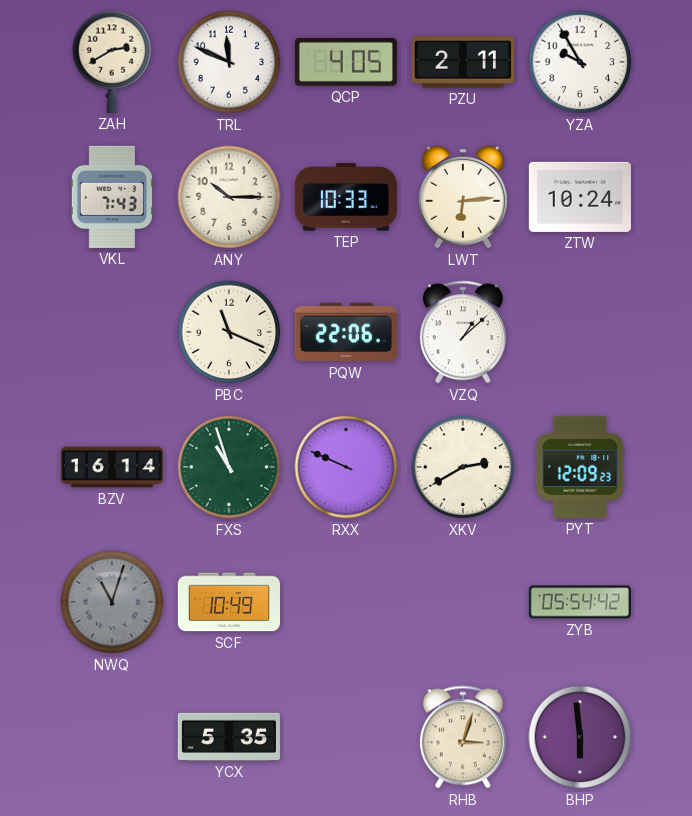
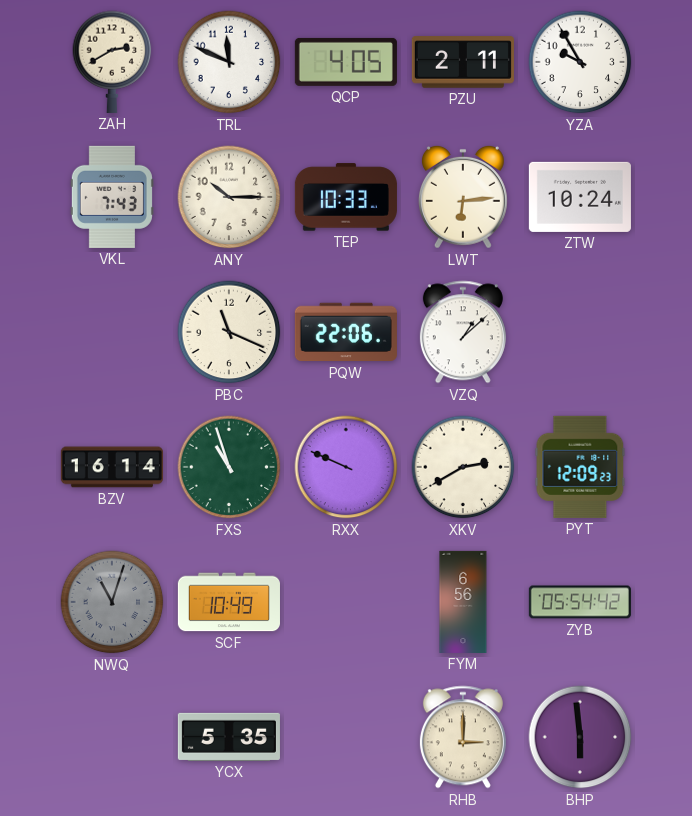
FYM: none -> 6:56
RHB: 3:03 -> 3:00
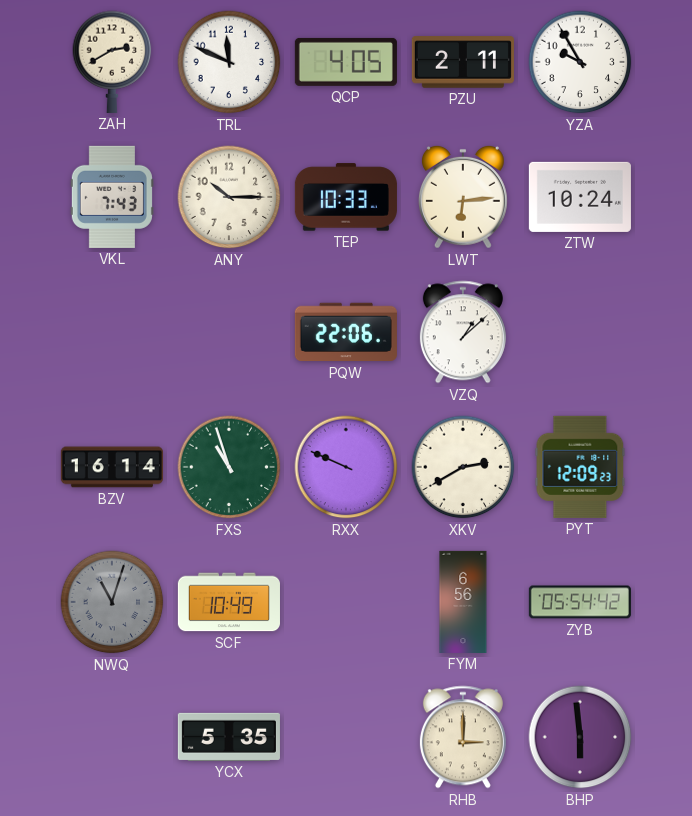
PBC: 11:19 -> none
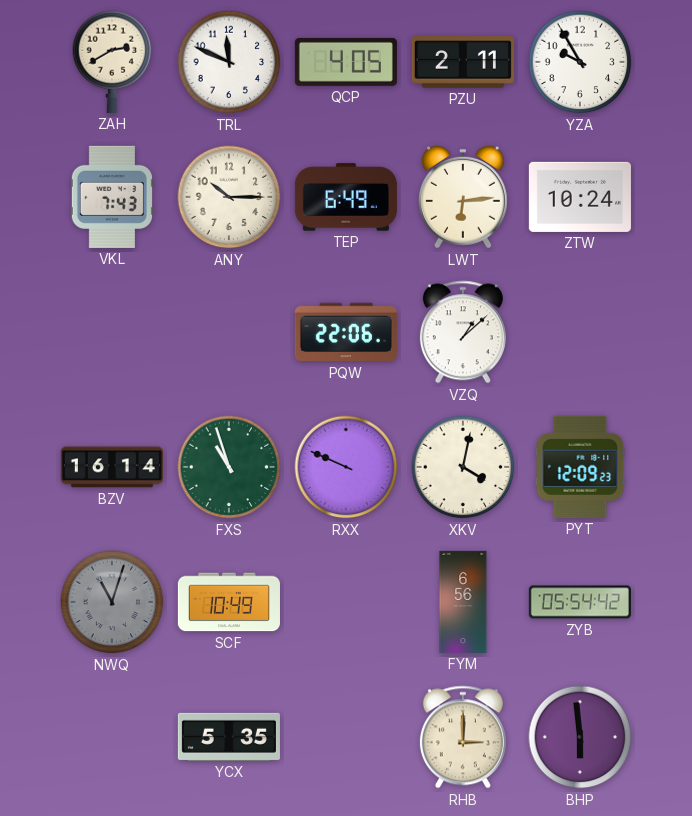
TEP: 10:33 -> 6:49
XKV: 2:40 -> 4:02
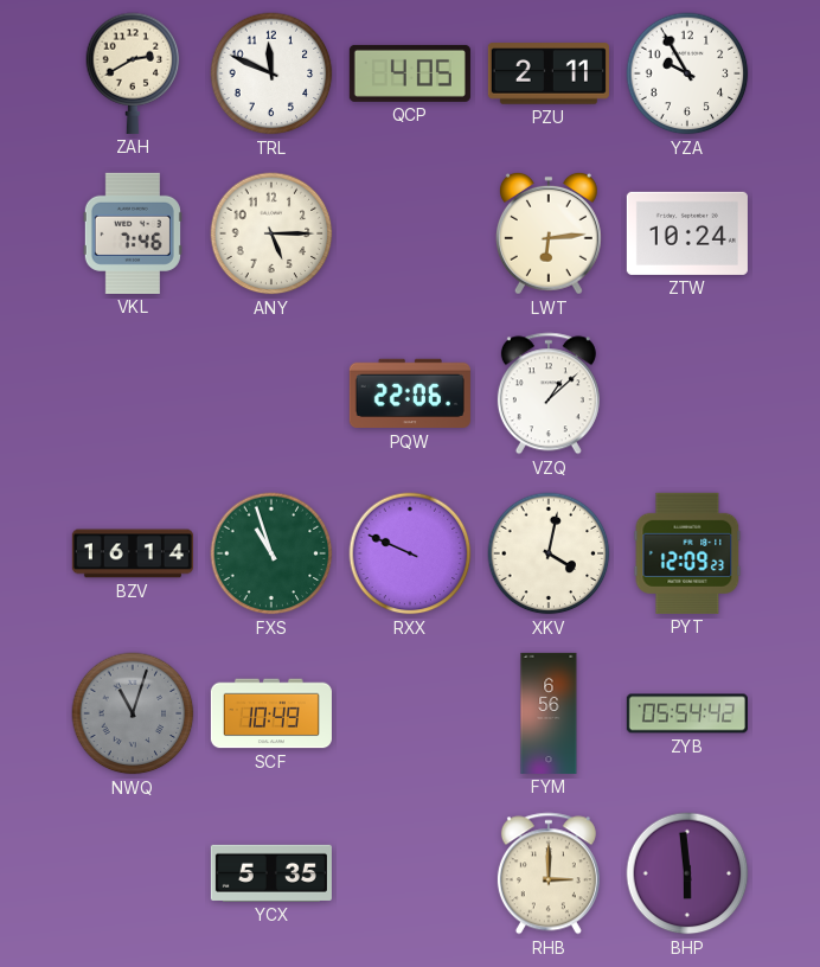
VKL: 7:43 -> 7:46
ANY: 10:15 -> 5:15
TEP: 6:49 -> none
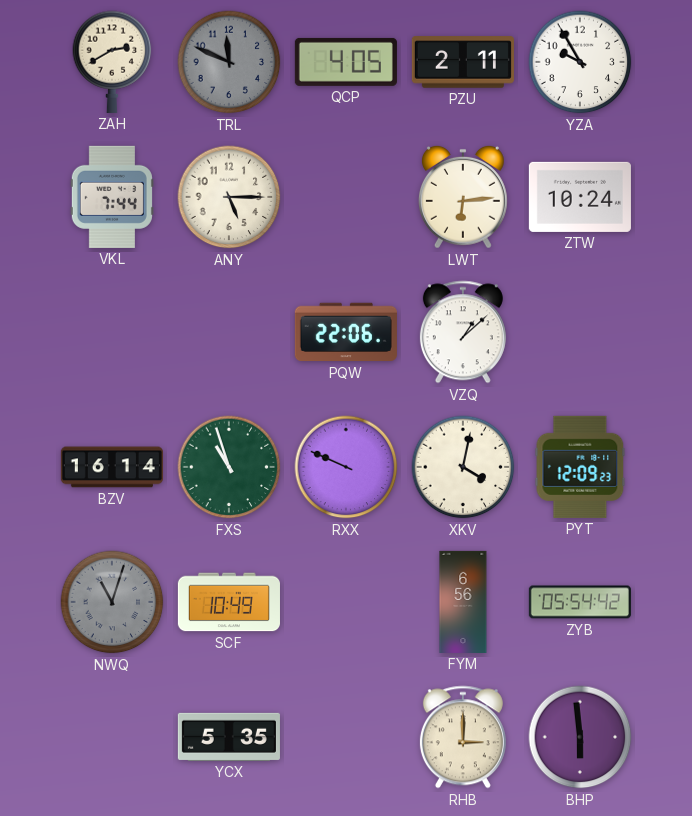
TRL dial: white -> grey
VKL: 7:46 -> 7:44
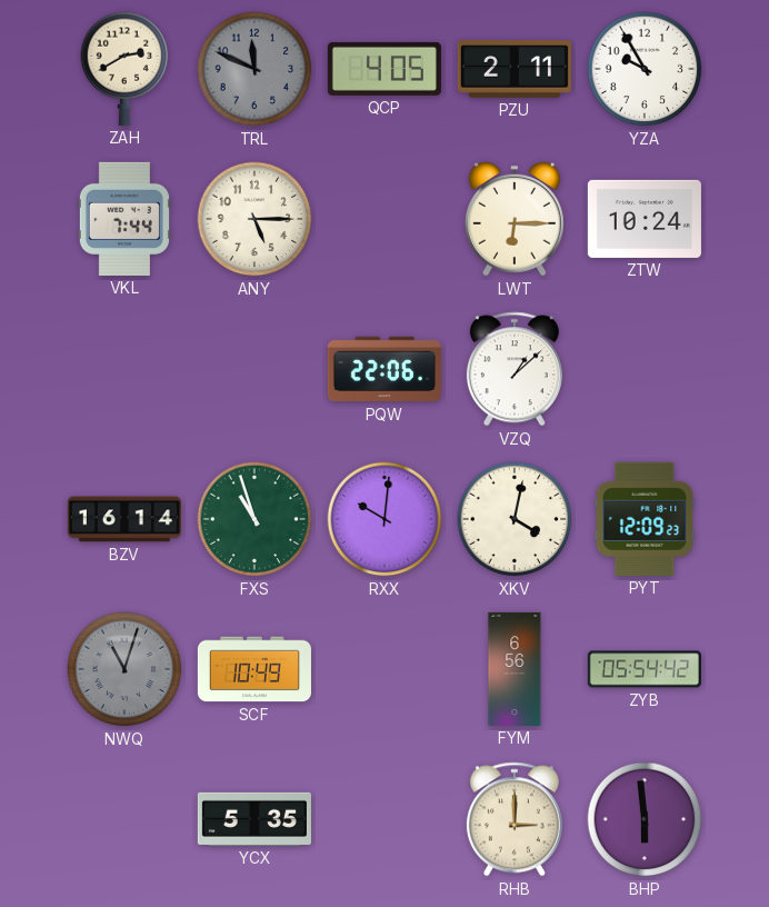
LWT: 6:14 -> 6:15
RXX: 9:49 -> 10:01
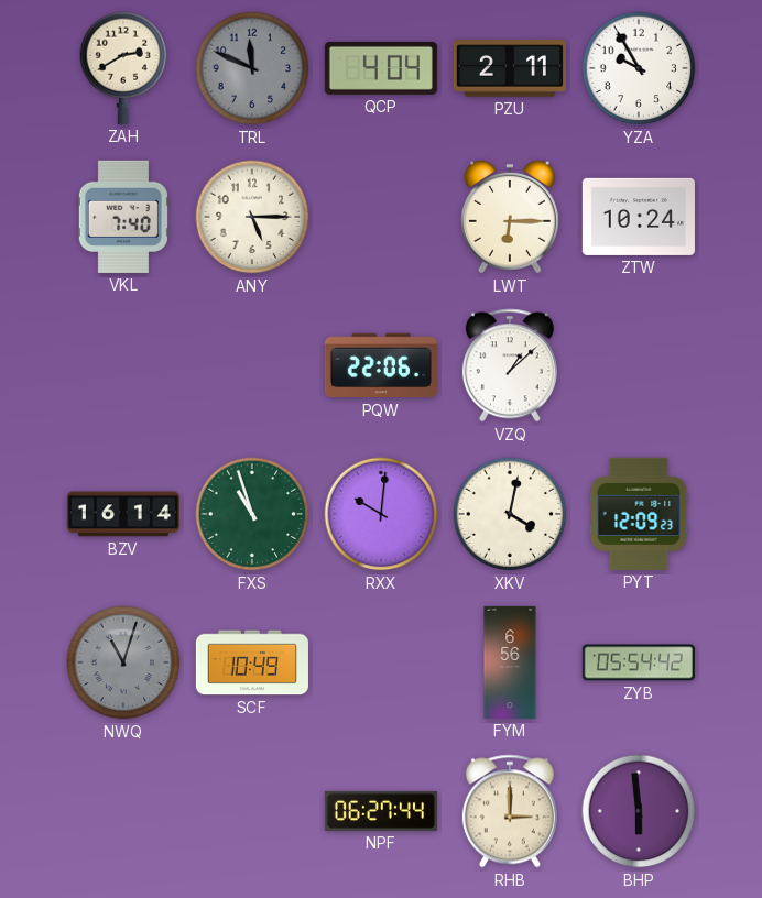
QCP: 4:05 -> 4:04
VKL: 7:44 -> 7:40
YCX: 5:35 -> none
NPF: none -> 06:27
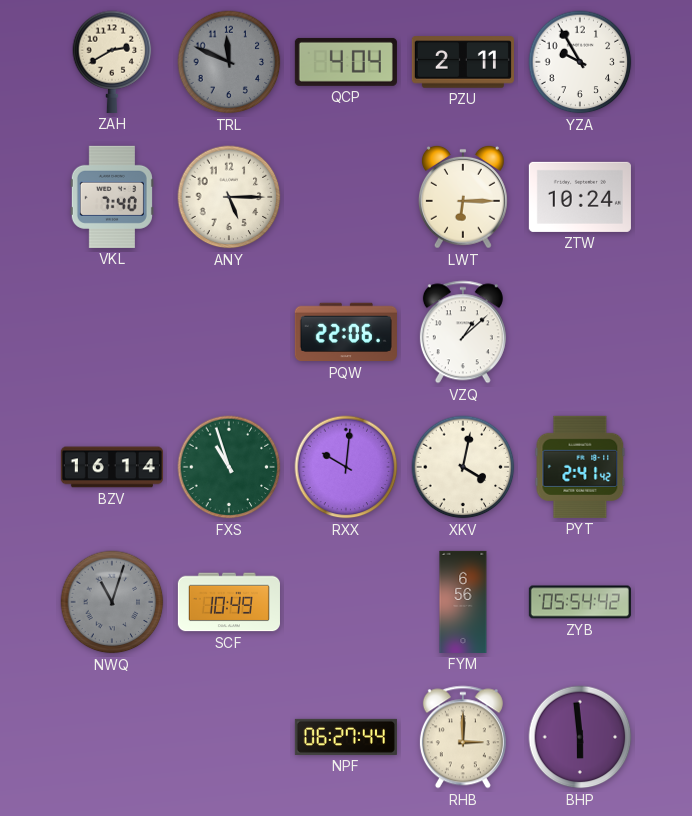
PYT: 12:09 -> 2:41
